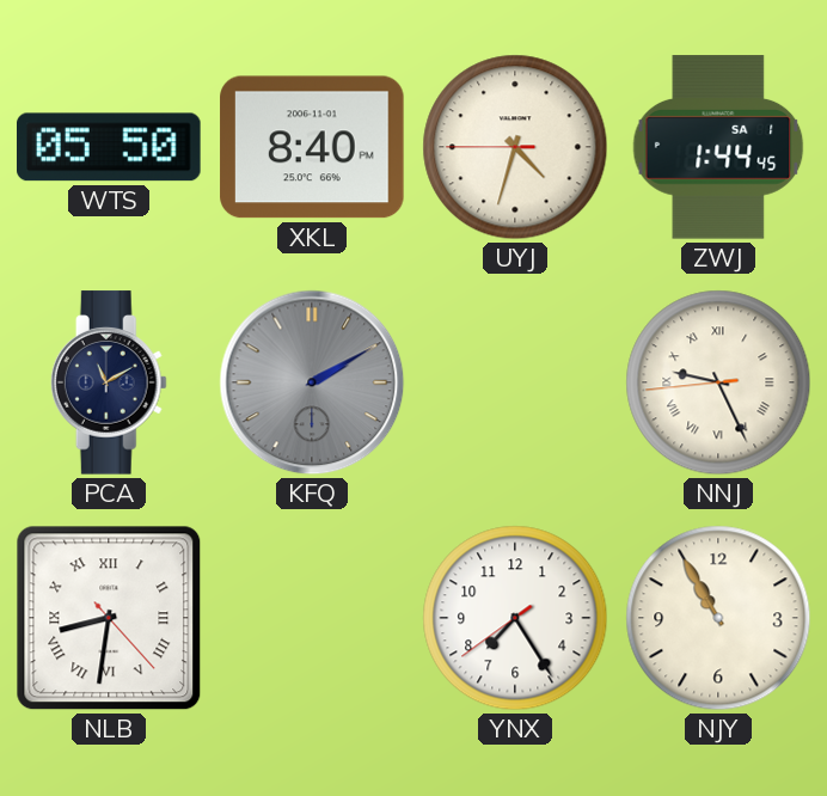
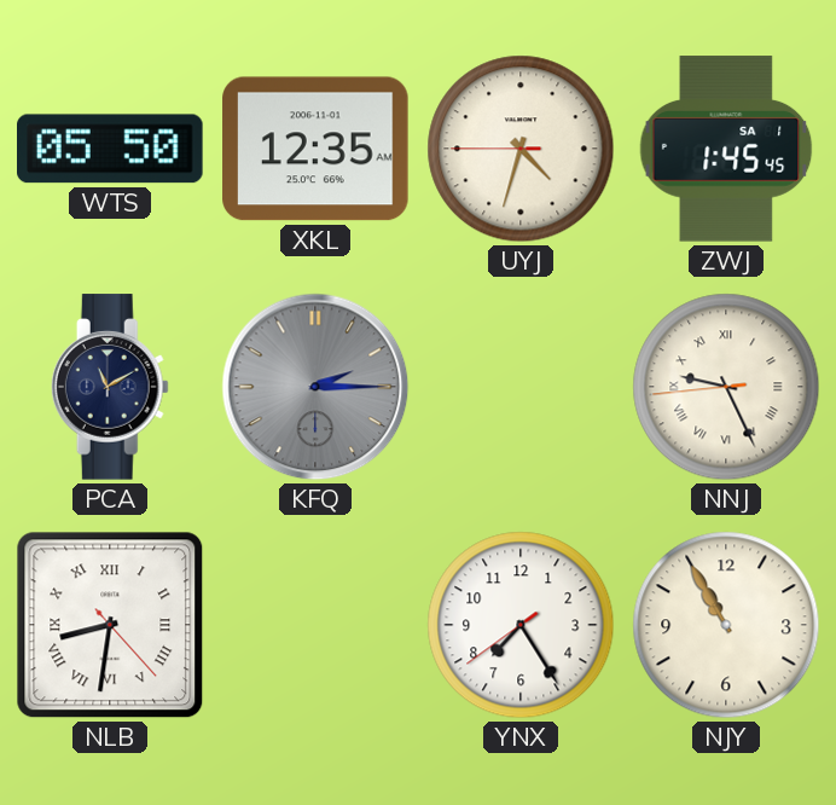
XKL: 8:40 -> 12:35
ZWJ: 1:44 -> 1:45
KFQ: 2:10 -> 2:15
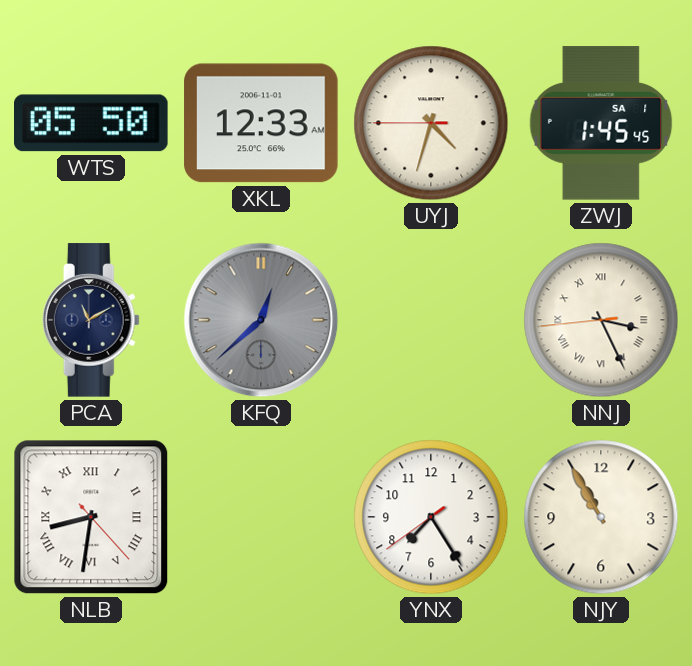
XKL: 12:35 -> 12:33
KFQ: 2:15 -> 12:38
NNJ: 9:25 -> 3:25
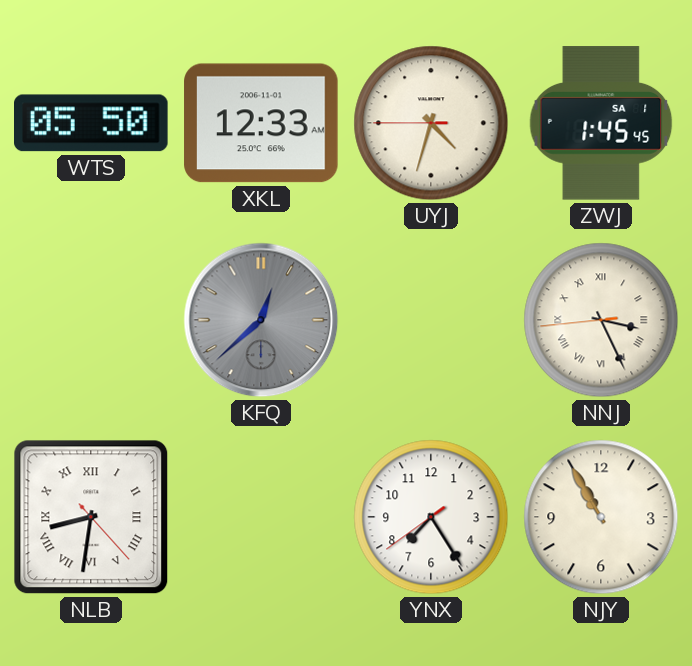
PCA: 11:10 -> none
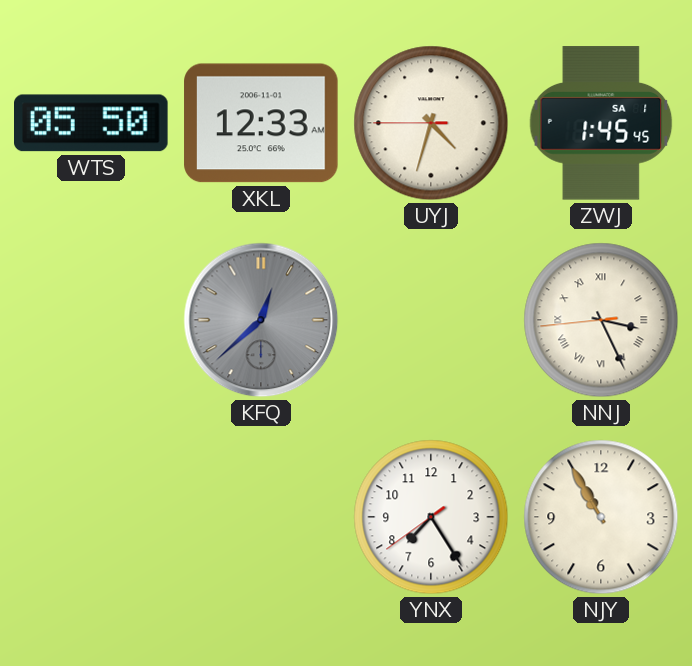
NLB: 8:31 -> none
